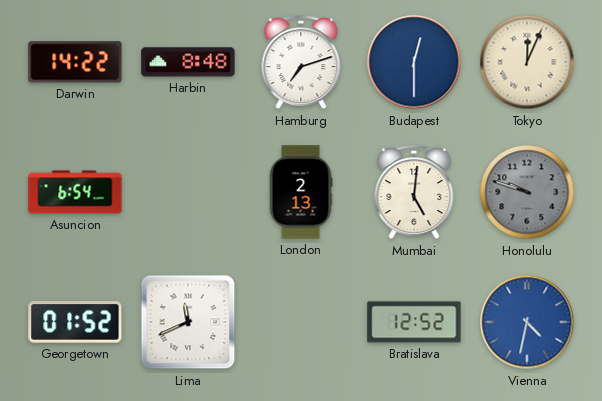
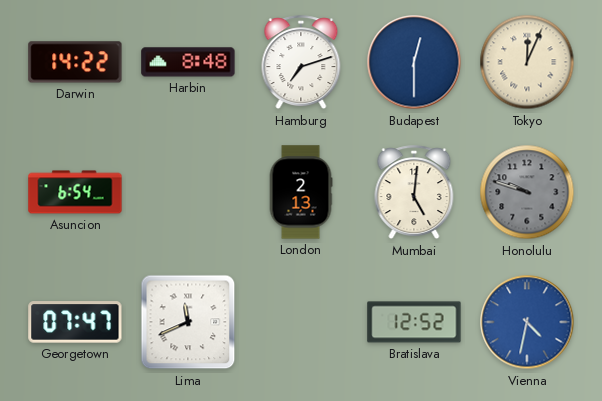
Georgetown: 01:52 -> 07:47
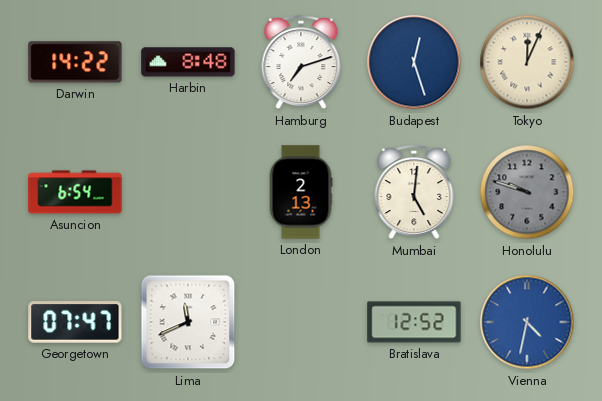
Budapest: 12:30 -> 12:27
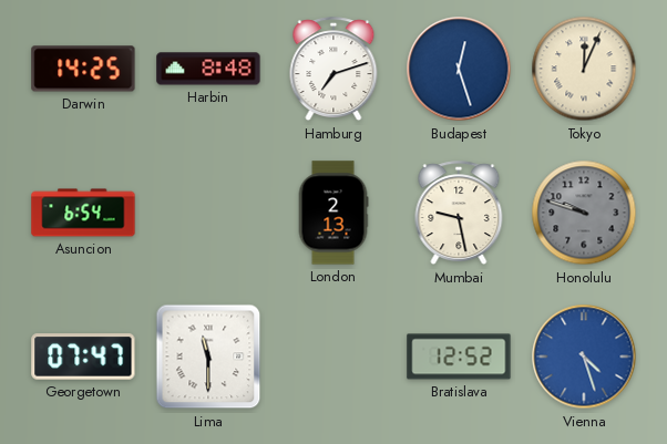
Darwin: 14:22 -> 14:25
Mumbai: 5:01 -> 9:28
Lima: 11:41 -> 11:30
Vienna: 4:32 -> 4:27
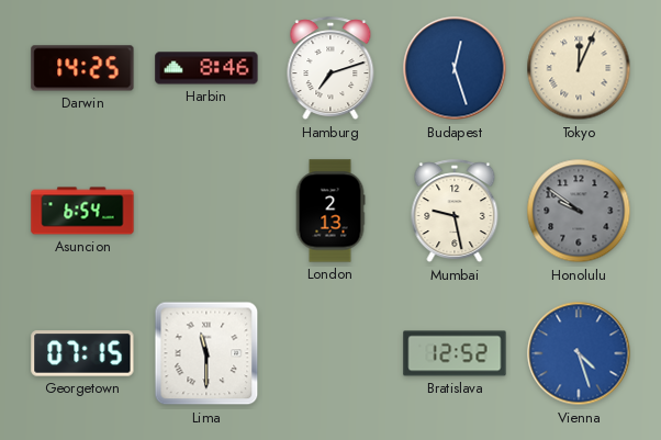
Harbin: 8:48 -> 8:46
Honolulu: 9:48 -> 9:51
Georgetown: 07:47 -> 07:15
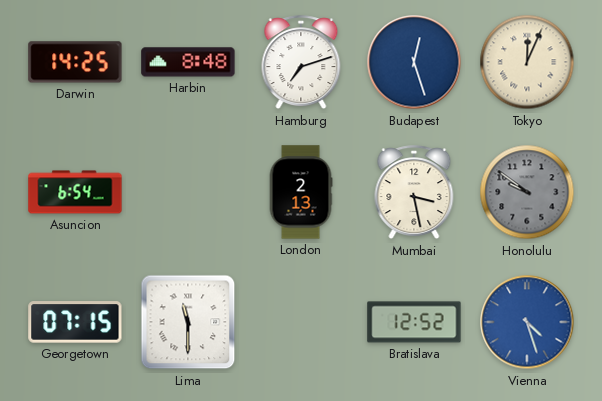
Harbin: 8:46 -> 8:48
Mumbai: 9:28 -> 3:28
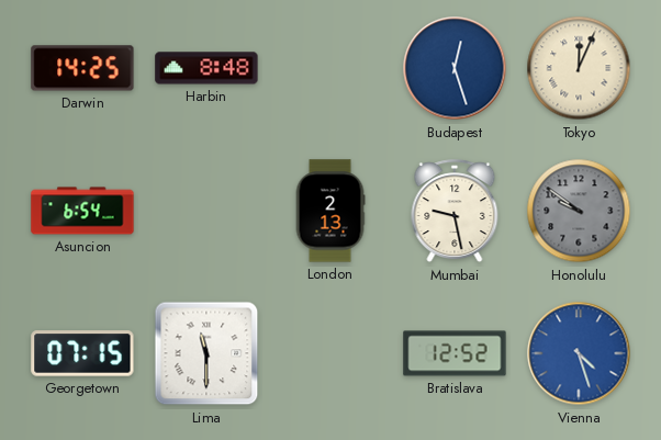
Hamburg: 7:12 -> none
Mumbai: 3:28 -> 9:28
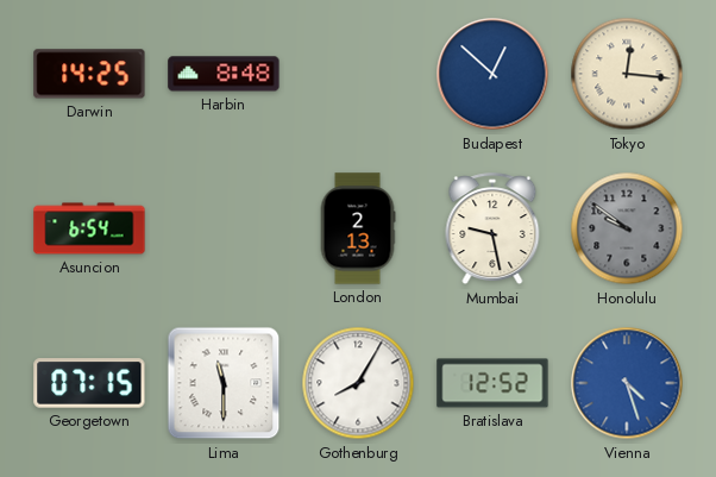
Budapest: 12:27 -> 12:52
Tokyo: 12:04 -> 12:16
Gothenburg: none -> 8:05
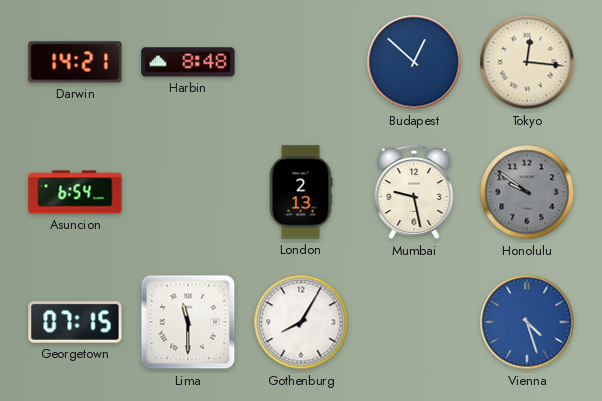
Darwin: 14:25 -> 14:21
Bratislava: 12:52 -> none
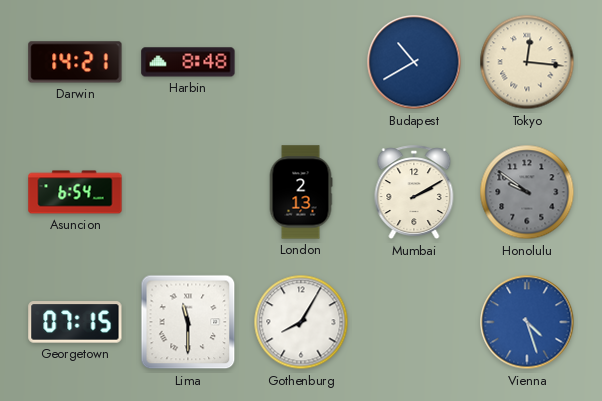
Budapest: 12:52 -> 10:40
Mumbai: 9:28 -> 2:10
